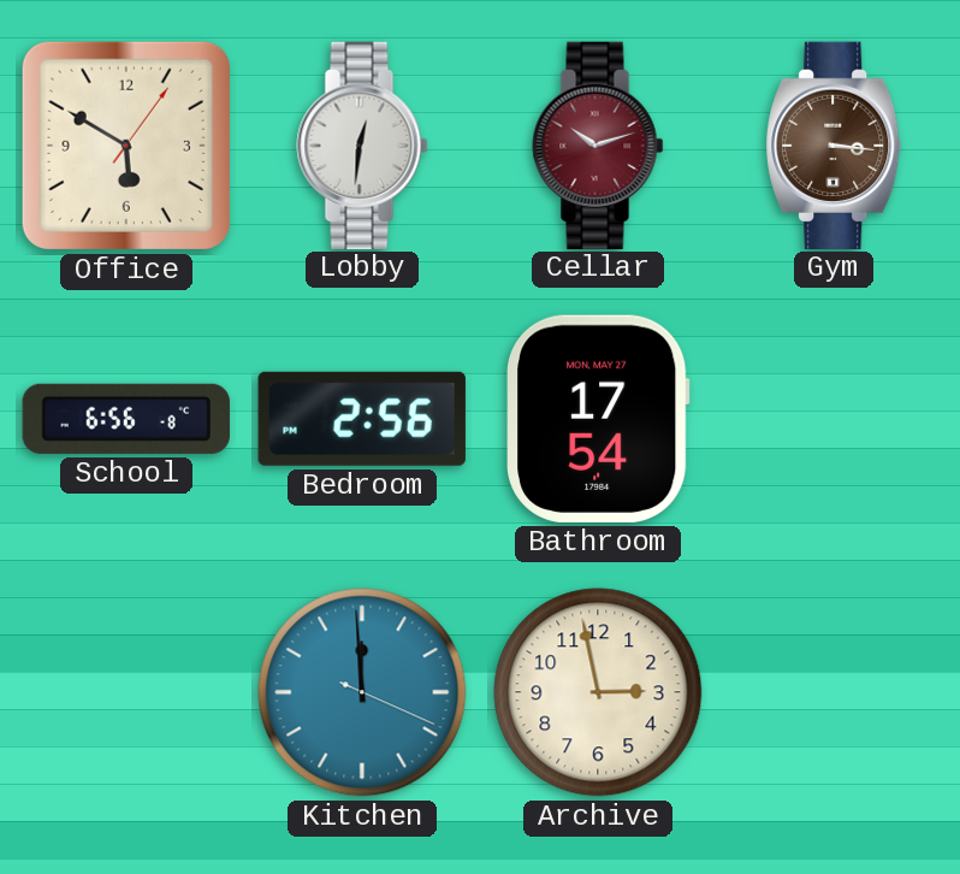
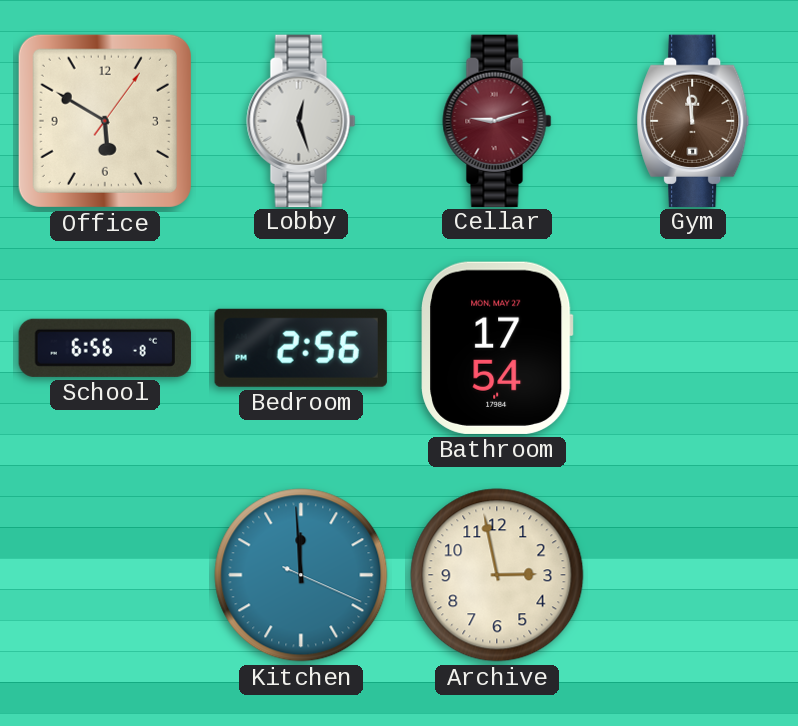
Lobby: 12:31 -> 12:27
Cellar: 10:12 -> 9:12
Gym: 3:16 -> 11:59
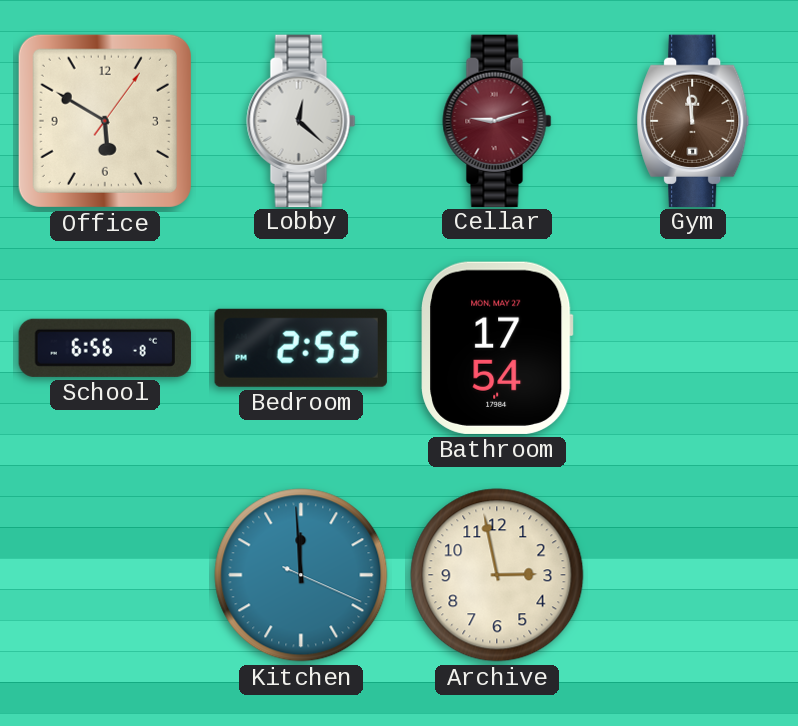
Lobby: 12:27 -> 12:22
Bedroom: 2:56 -> 2:55
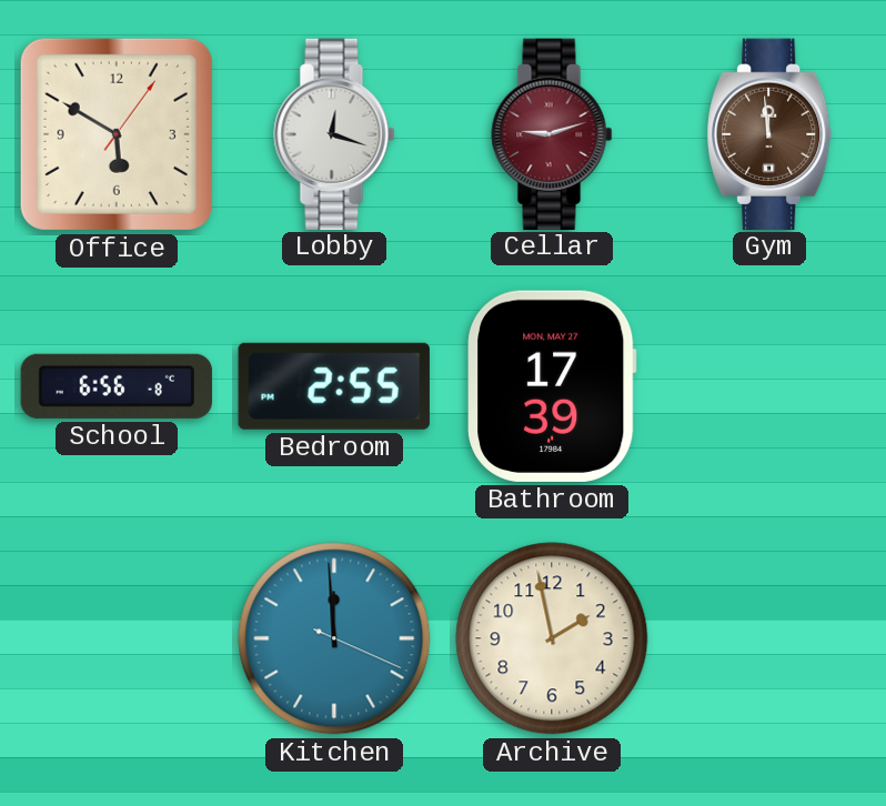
Lobby: 12:22 -> 12:18
Bathroom: 17:54 -> 17:39
Archive: 2:58 -> 1:58
